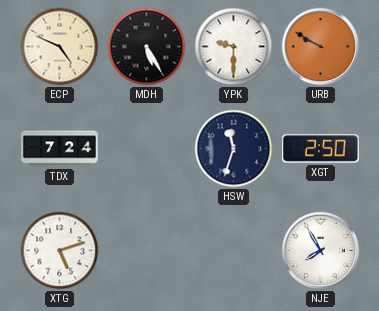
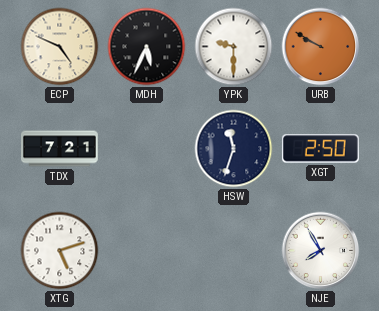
MDH: 5:25 -> 5:34
TDX: 7:24 -> 7:21
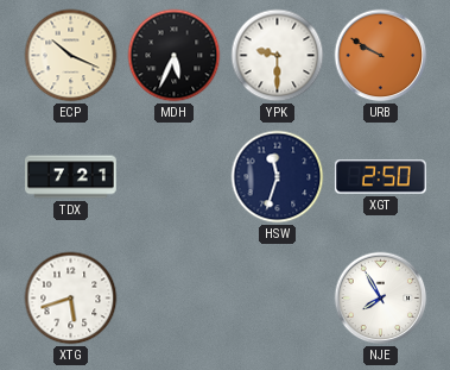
ECP: 4:49 -> 10:19
XTG: 5:12 -> 5:42
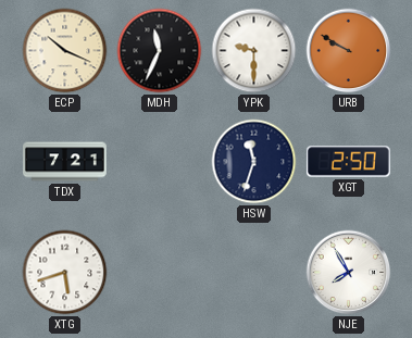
MDH: 5:34 -> 11:34
